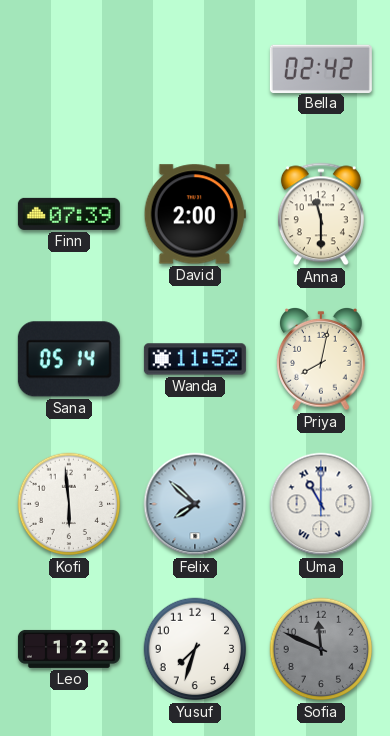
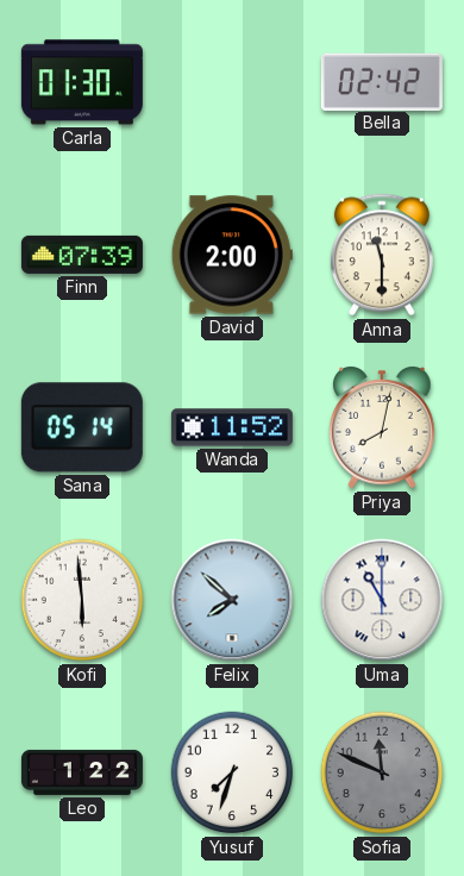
Carla: none -> 01:30
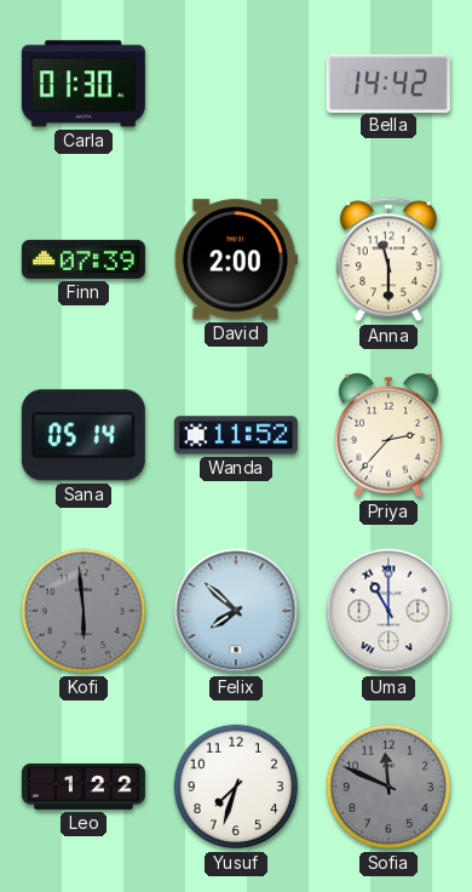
Bella: 02:42 -> 14:42
Priya: 8:02 -> 2:37
Kofi dial: white -> grey
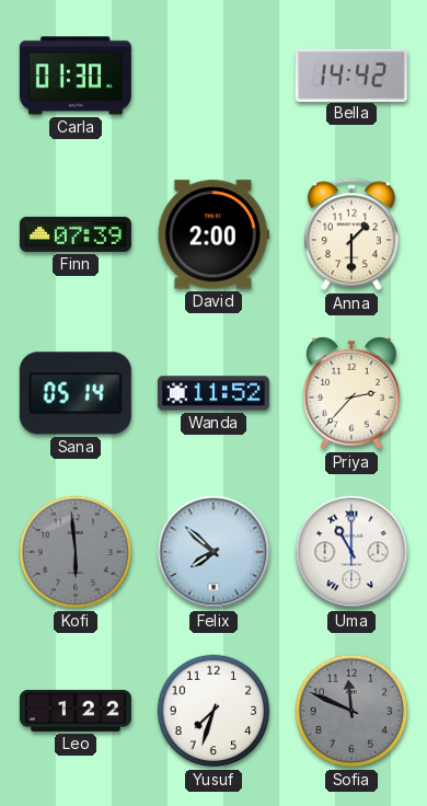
Anna: 11:30 -> 1:30
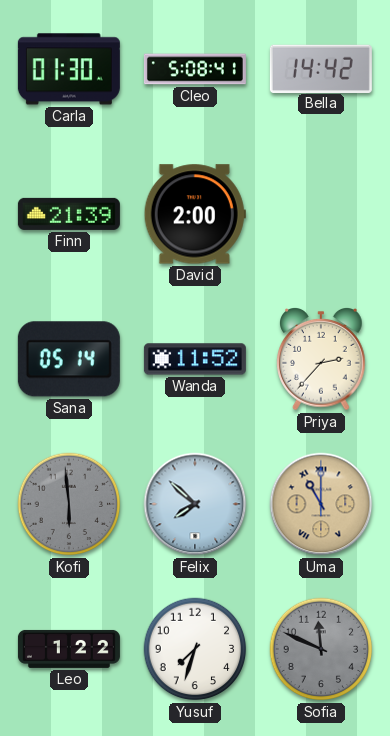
Cleo: none -> 5:08
Finn: 07:39 -> 21:39
Anna: 1:30 -> none
Uma dial: white -> champagne
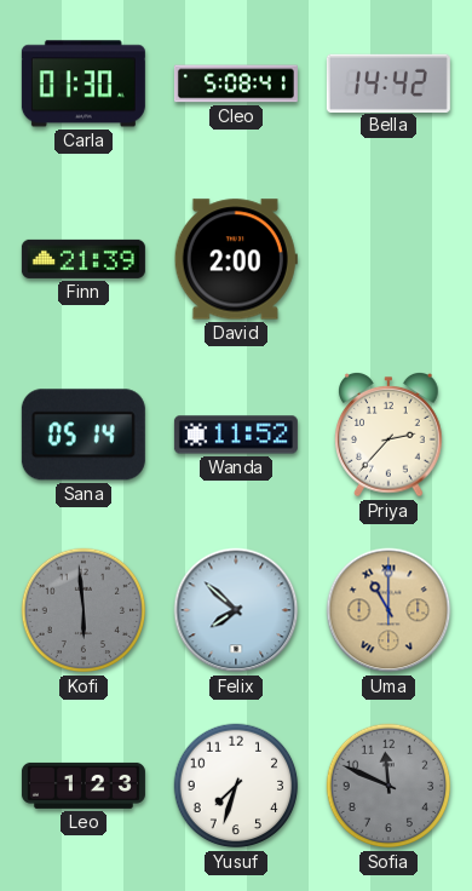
Leo: 1:22 -> 1:23
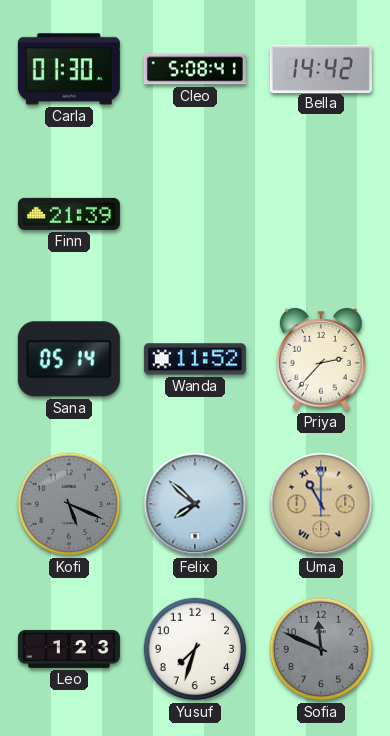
David: 2:00 -> none
Kofi: 5:59 -> 5:19
